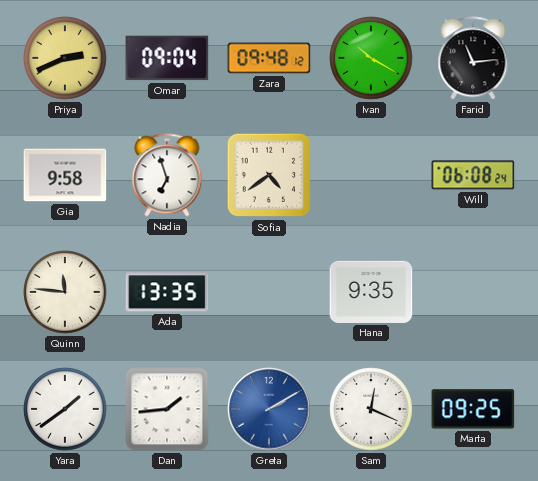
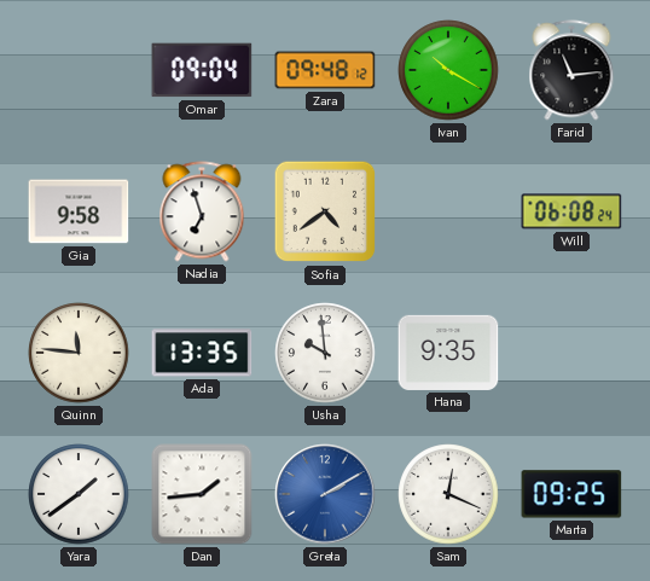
Priya: 2:41 -> none
Usha: none -> 9:59
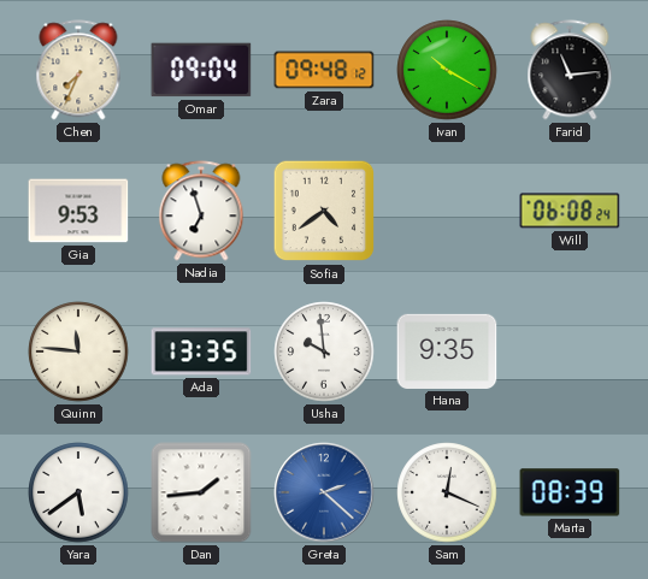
Chen: none -> 7:34
Gia: 9:58 -> 9:53
Yara: 1:39 -> 5:39
Greta: 2:10 -> 2:22
Marta: 09:25 -> 08:39
